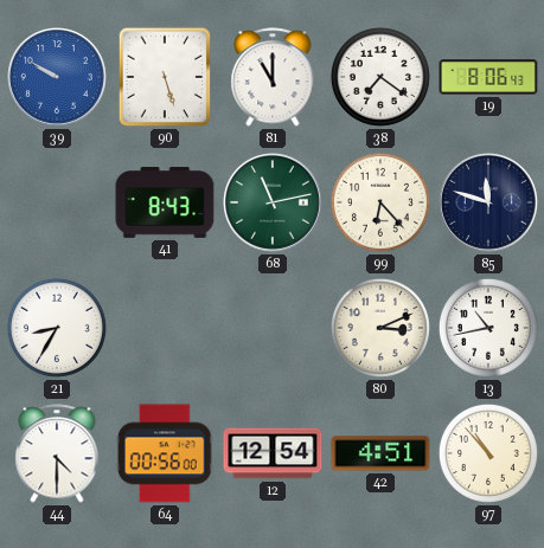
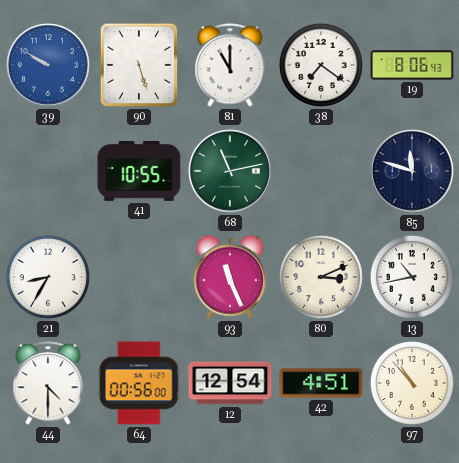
41: 8:43 -> 10:55
99: 6:23 -> none
93: none -> 11:26
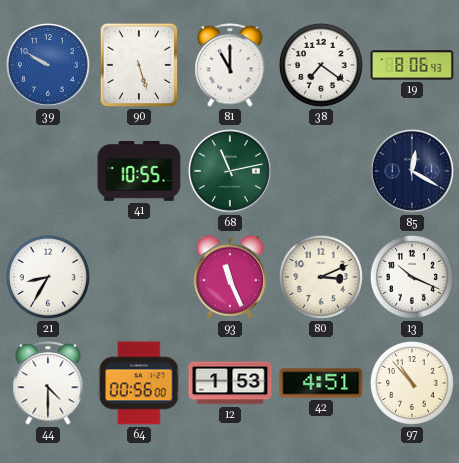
85: 11:48 -> 12:20
13: 10:43 -> 10:19
12: 12:54 -> 1:53
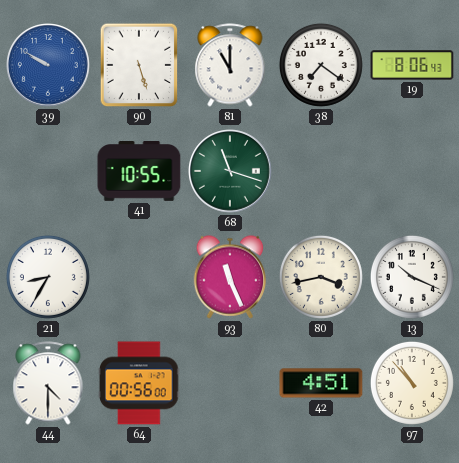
68: 11:13 -> 11:18
85: 12:20 -> none
80: 3:11 -> 3:43
12: 1:53 -> none
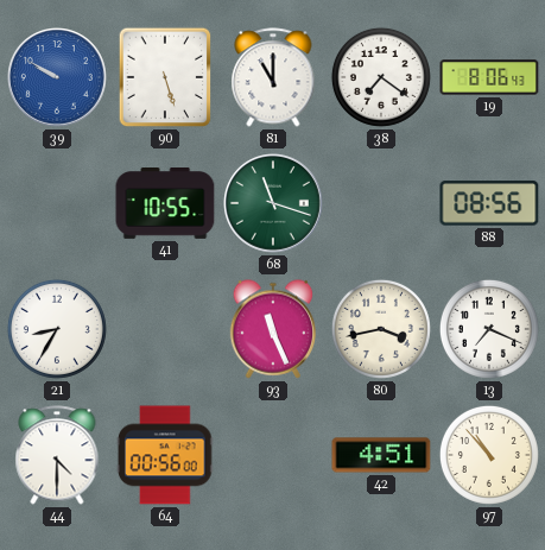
88: none -> 08:56
13: 10:19 -> 7:19
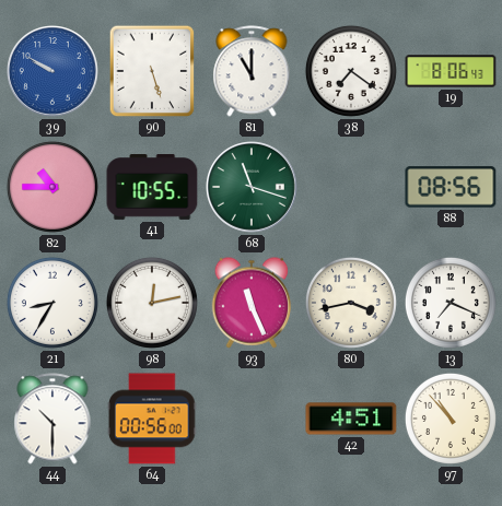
82: none -> 10:45
98: none -> 12:13
44: 4:30 -> 10:30
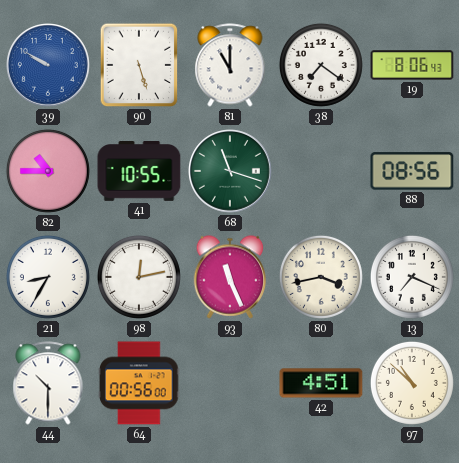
97: 10:53 -> 10:52
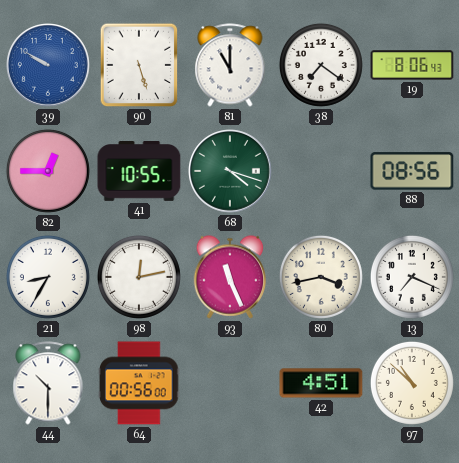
82: 10:45 -> 12:45
68: 11:18 -> 4:18
